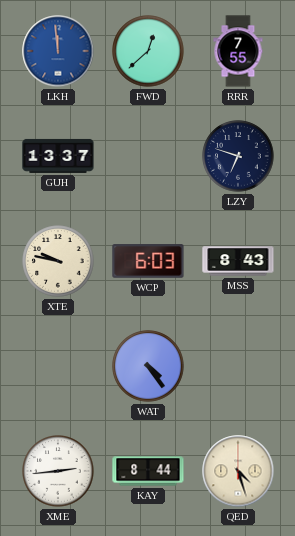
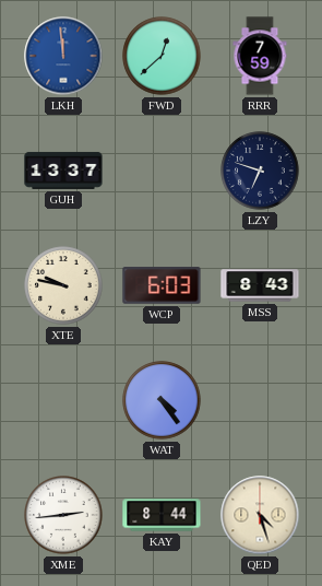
RRR: 7:55 -> 7:59
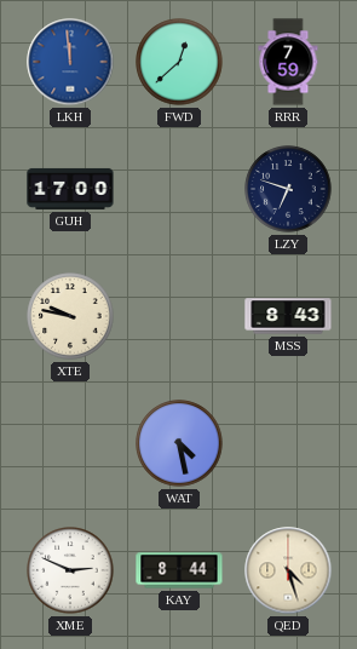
GUH: 13:37 -> 17:00
WCP: 6:03 -> none
WAT: 4:24 -> 4:28
XME: 2:44 -> 2:49
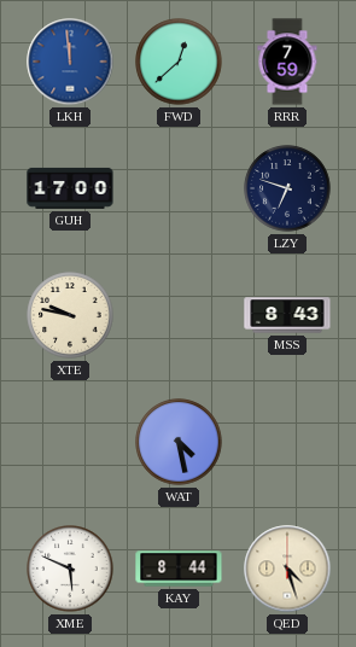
XME: 2:49 -> 5:49
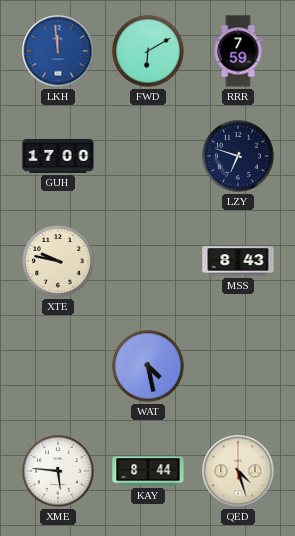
FWD: 12:38 -> 6:10
XME: 5:49 -> 5:46
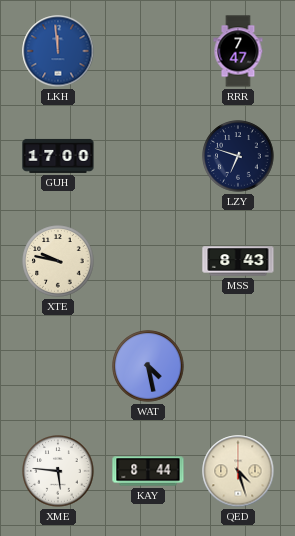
FWD: 6:10 -> none
RRR: 7:59 -> 7:47
